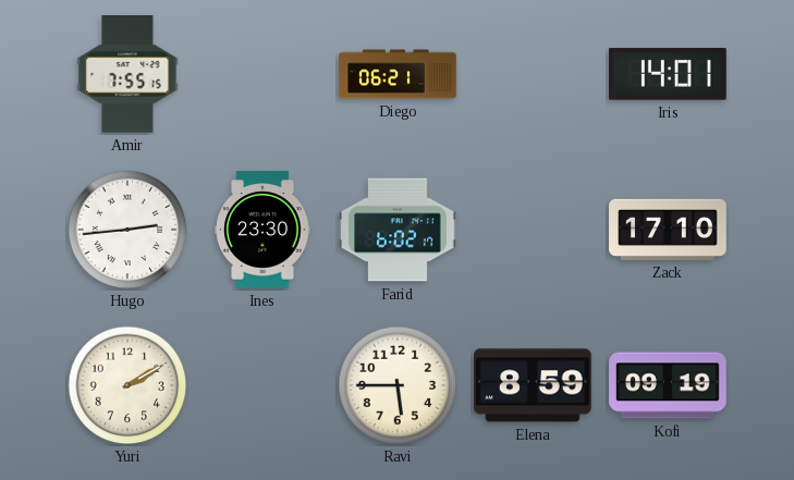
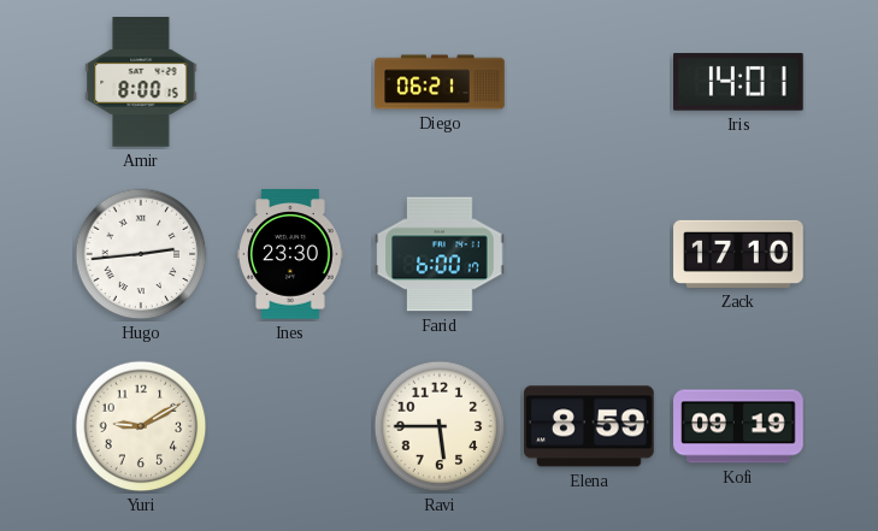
Amir: 7:55 -> 8:00
Farid: 6:02 -> 6:00
Yuri: 2:10 -> 9:10
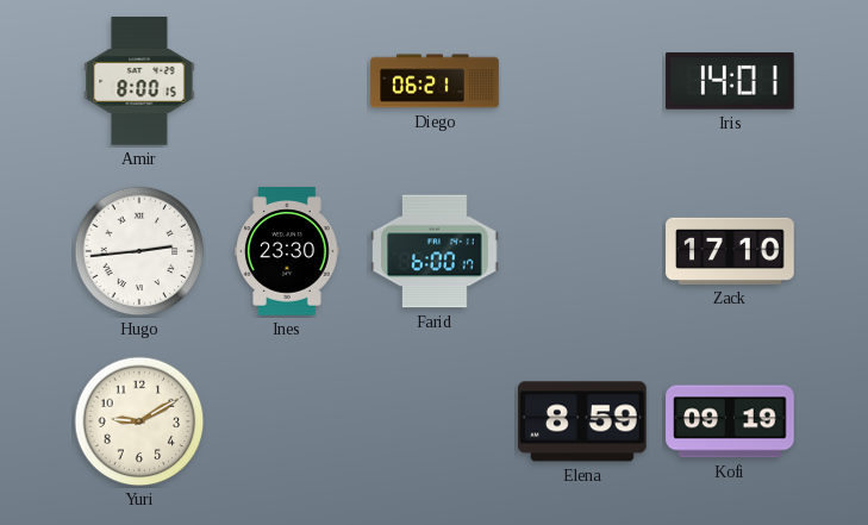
Ravi: 5:45 -> none
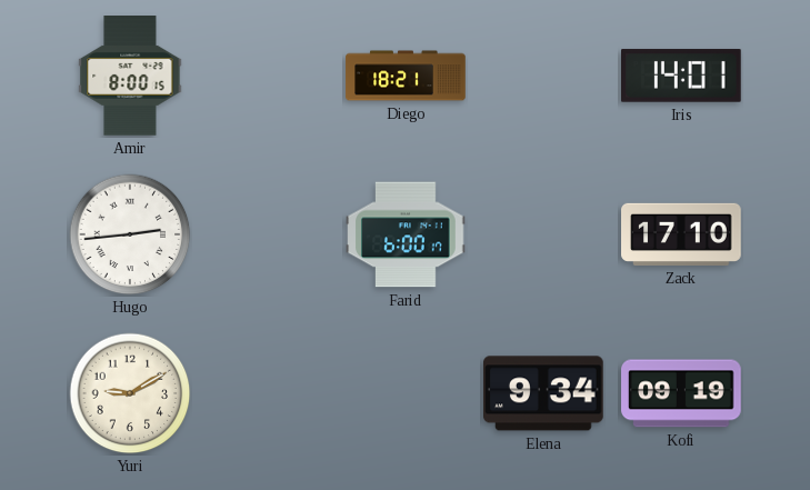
Diego: 06:21 -> 18:21
Ines: 23:30 -> none
Elena: 8:59 -> 9:34
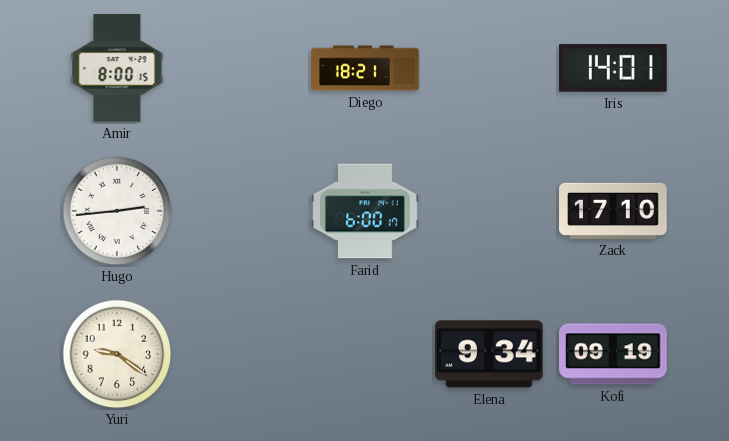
Yuri: 9:10 -> 9:21
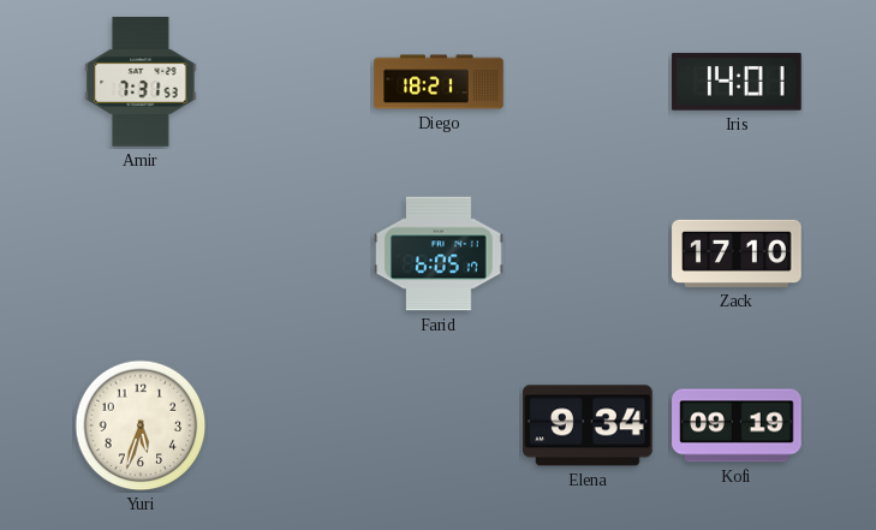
Amir: 8:00 -> 7:31
Hugo: 2:44 -> none
Farid: 6:00 -> 6:05
Yuri: 9:21 -> 5:33
